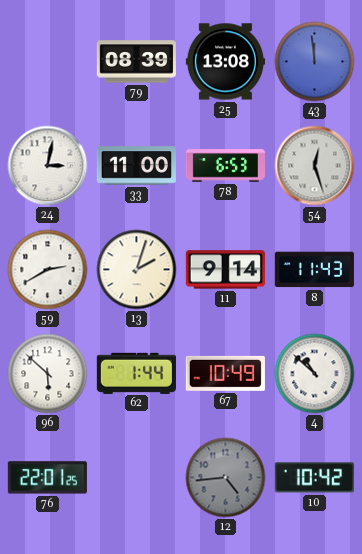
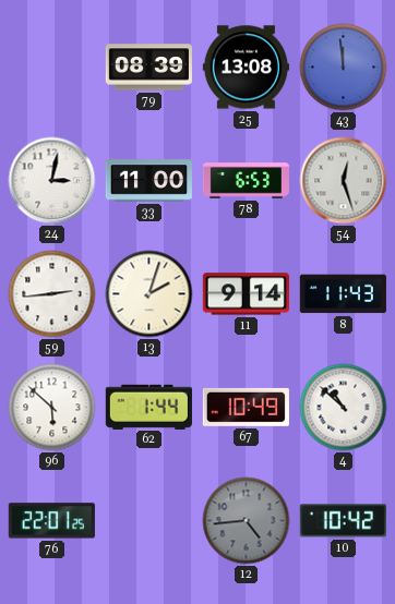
59: 2:40 -> 2:44
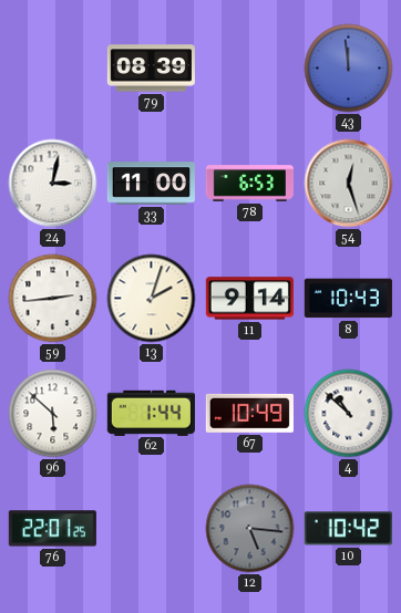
25: 13:08 -> none
8: 11:43 -> 10:43
12: 4:44 -> 5:16
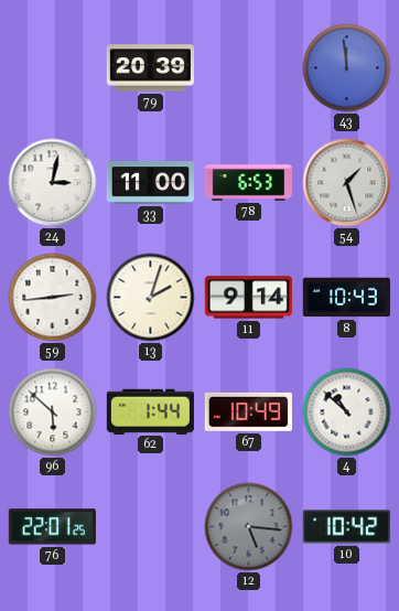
79: 08:39 -> 20:39
54: 12:27 -> 1:27
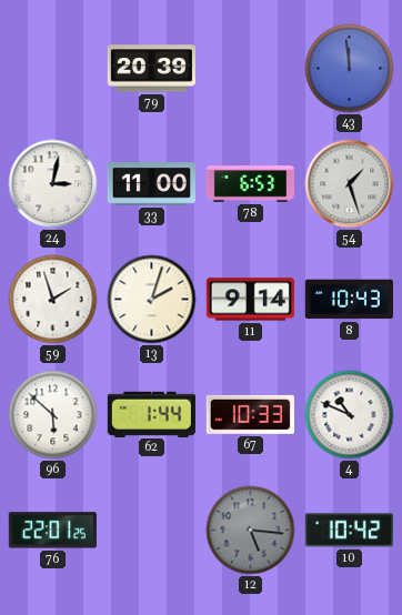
59: 2:44 -> 1:57
67: 10:49 -> 10:33
4: 10:52 -> 10:49
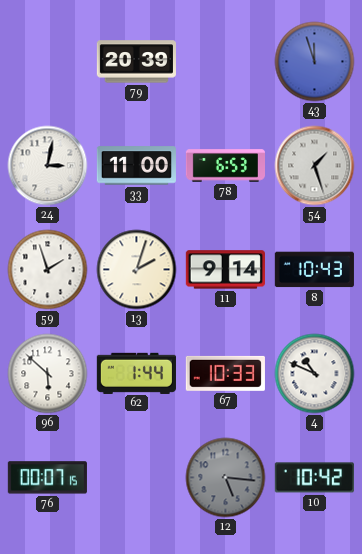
43: 11:59 -> 11:57
76: 22:01 -> 00:07
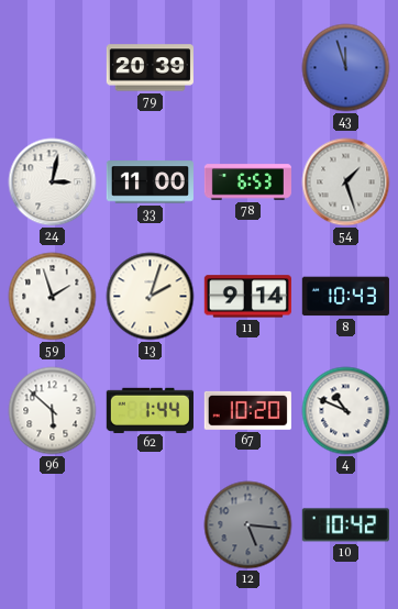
67: 10:33 -> 10:20
76: 00:07 -> none
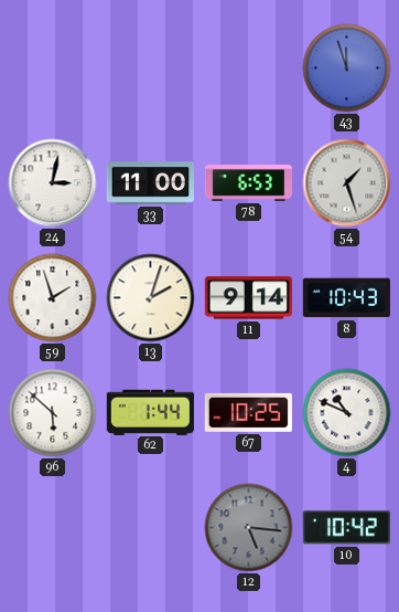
79: 20:39 -> none
67: 10:20 -> 10:25
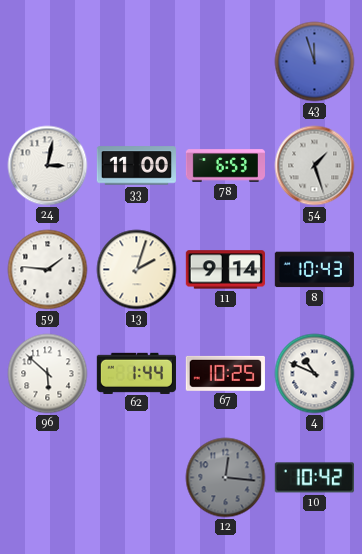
59: 1:57 -> 1:46
12: 5:16 -> 12:16
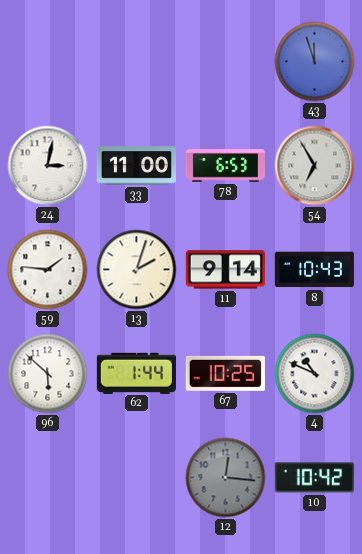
54: 1:27 -> 6:55
